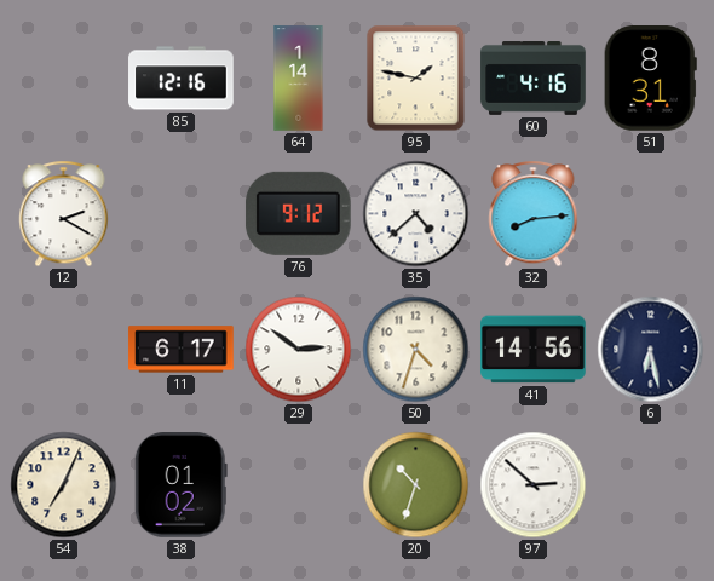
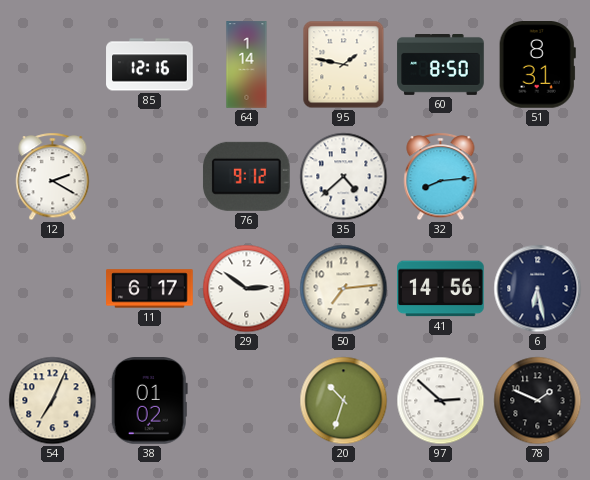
60: 4:16 -> 8:50
50: 4:33 -> 7:14
78: none -> 1:49
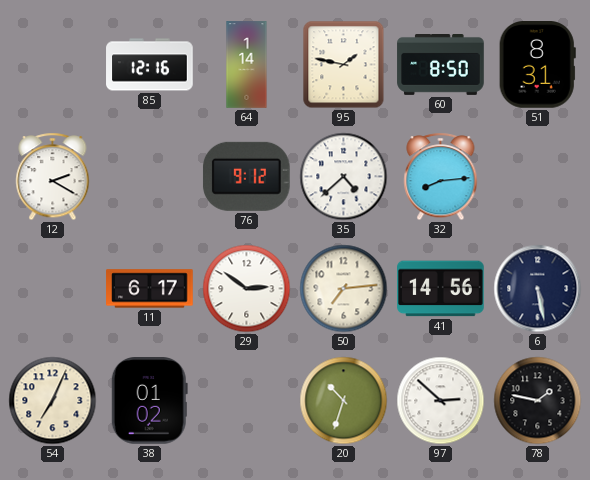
6: 6:28 -> 5:28
78: 1:49 -> 1:47
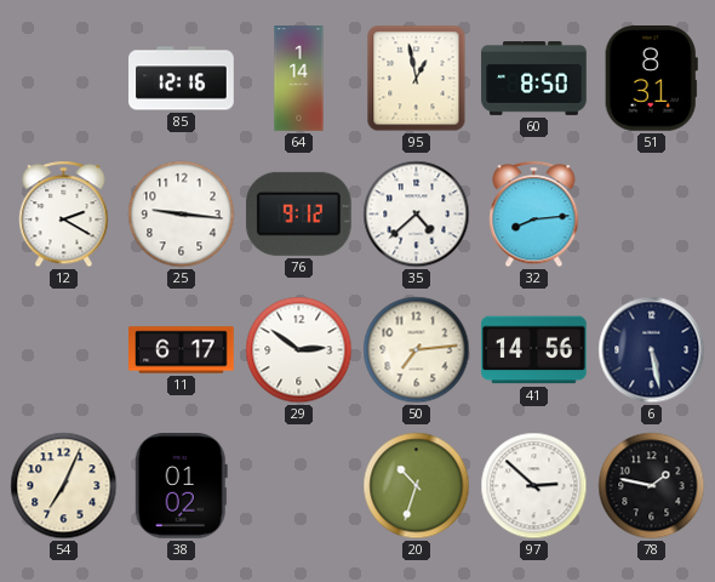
95: 1:47 -> 12:58
25: none -> 9:16
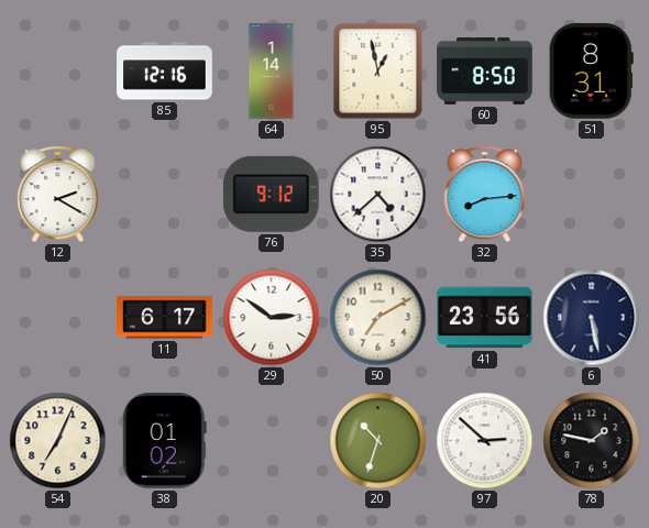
25: 9:16 -> none
50: 7:14 -> 7:10
41: 14:56 -> 23:56
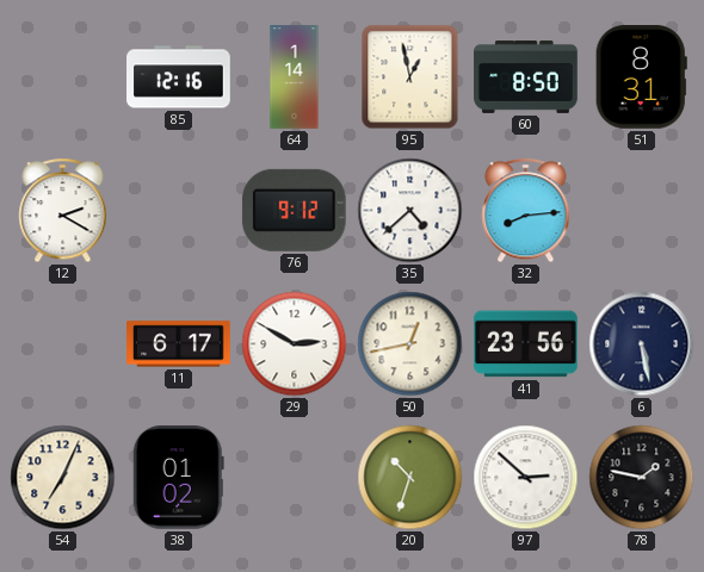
29: 2:51 -> 2:50
50: 7:10 -> 12:43
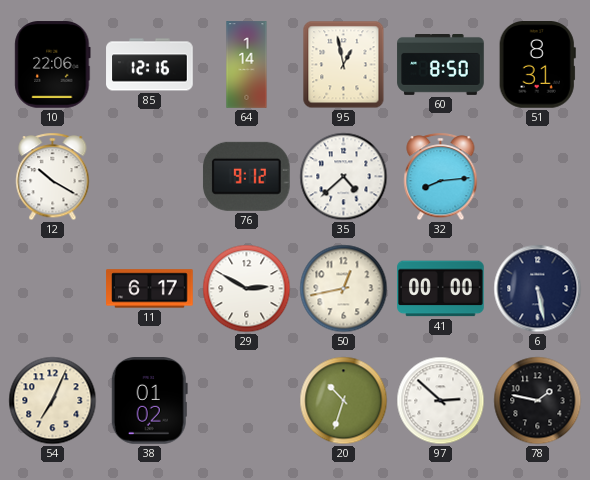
10: none -> 22:06
12: 2:20 -> 10:20
41: 23:56 -> 00:00
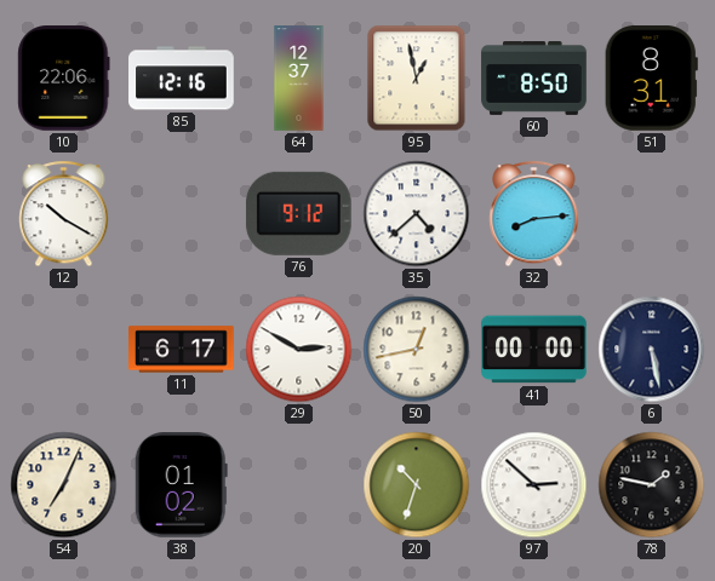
64: 1:14 -> 12:37
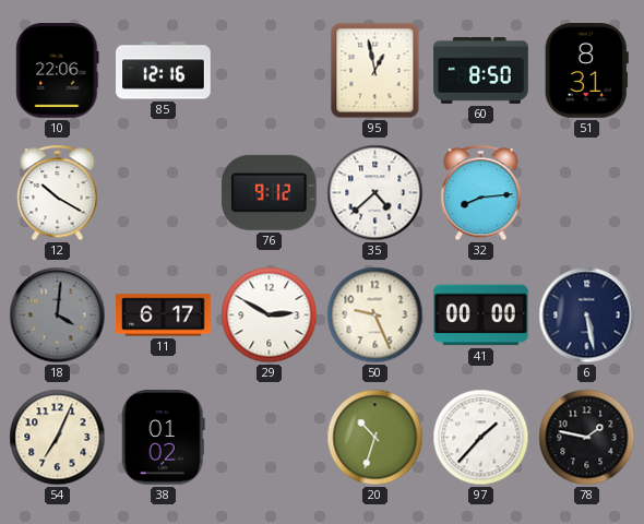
64: 12:37 -> none
18: none -> 4:01
50: 12:43 -> 9:26
97: 2:52 -> 1:37
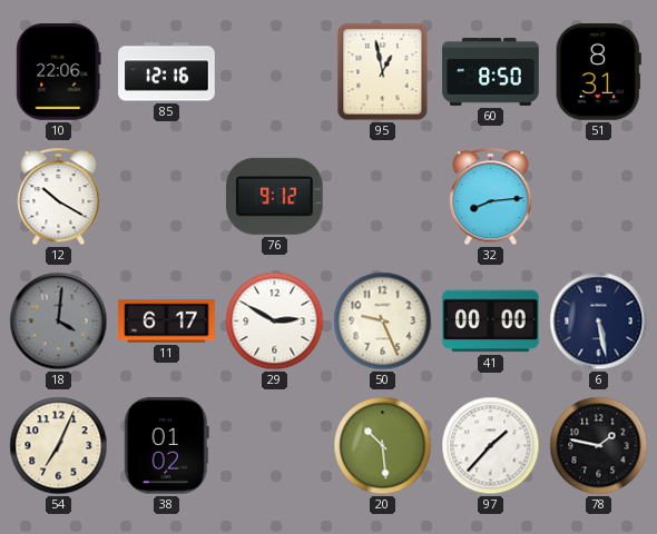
35: 4:38 -> none
20: 10:33 -> 10:29
